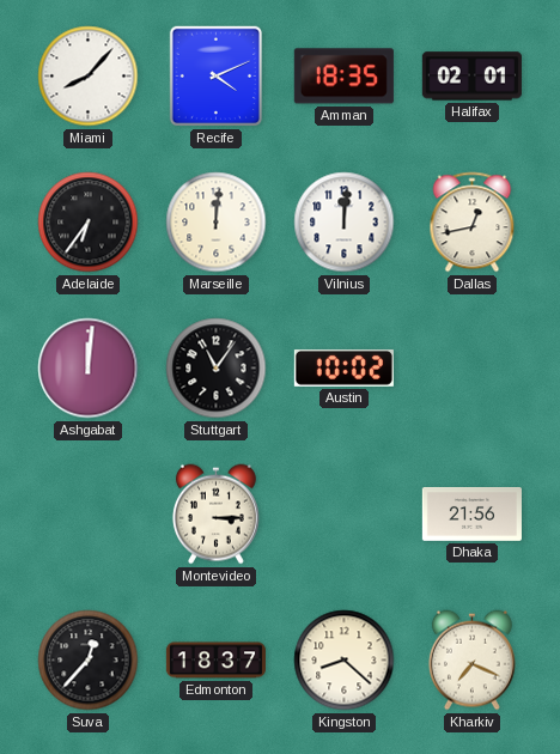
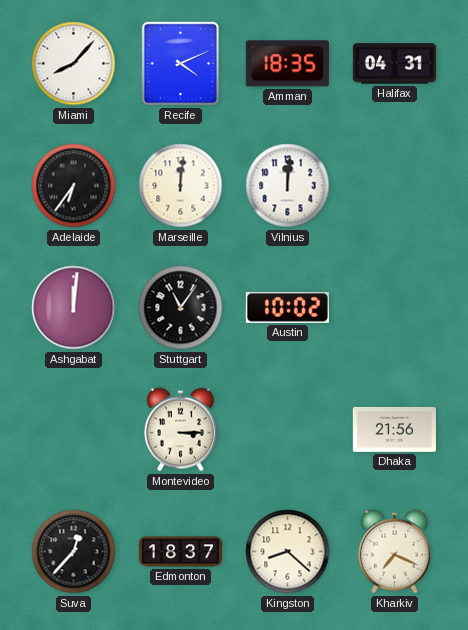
Halifax: 02:01 -> 04:31
Dallas: 12:43 -> none
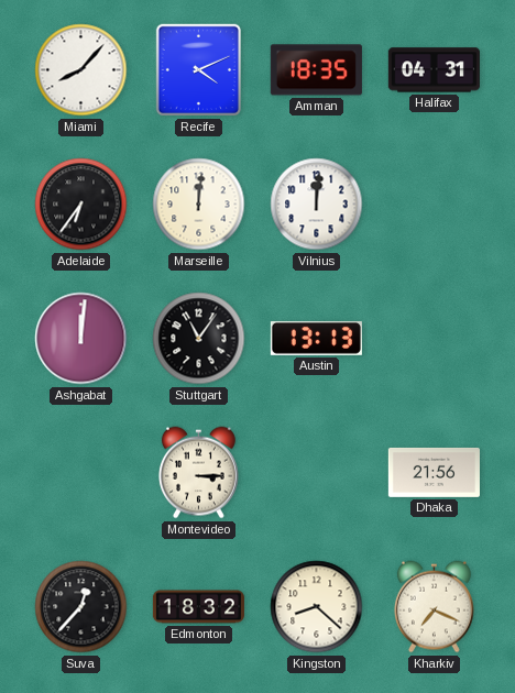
Austin: 10:02 -> 13:13
Edmonton: 18:37 -> 18:32
